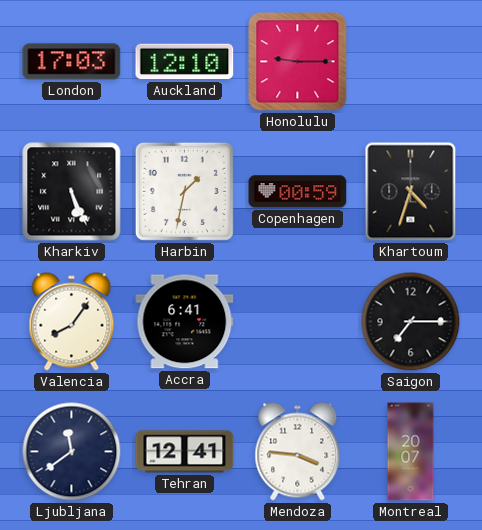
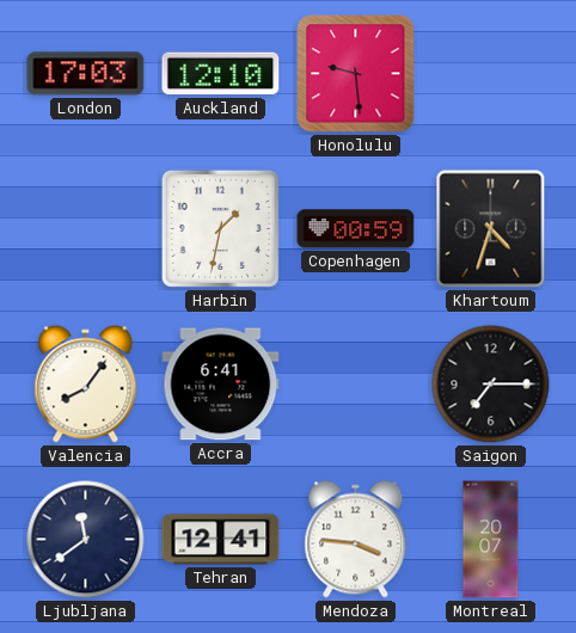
Honolulu: 9:15 -> 9:29
Kharkiv: 5:26 -> none
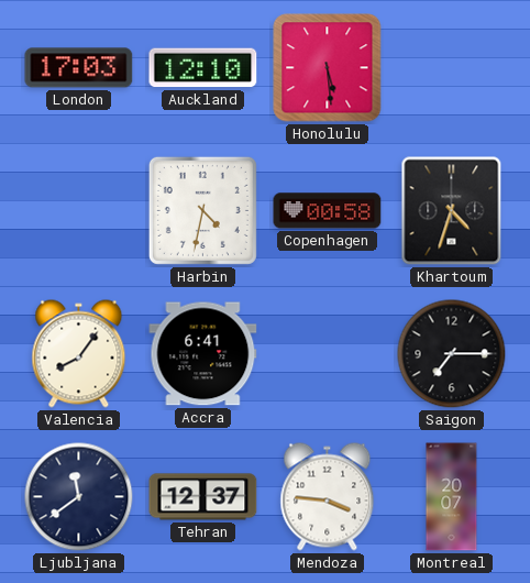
Honolulu: 9:29 -> 5:29
Harbin: 1:32 -> 4:32
Copenhagen: 00:59 -> 00:58
Tehran: 12:41 -> 12:37
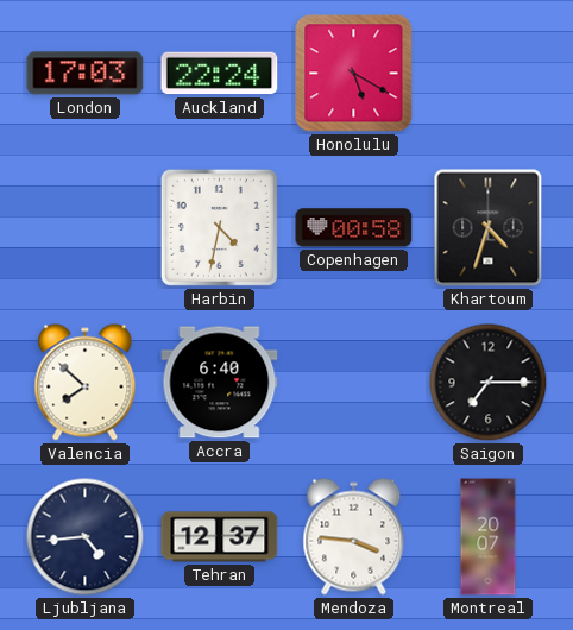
Auckland: 12:10 -> 22:24
Honolulu: 5:29 -> 5:20
Valencia: 8:06 -> 7:52
Accra: 6:41 -> 6:40
Ljubljana: 11:39 -> 4:44
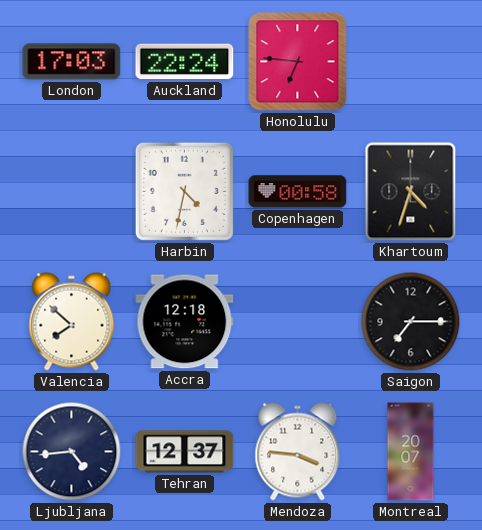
Honolulu: 5:20 -> 6:46
Accra: 6:40 -> 12:18
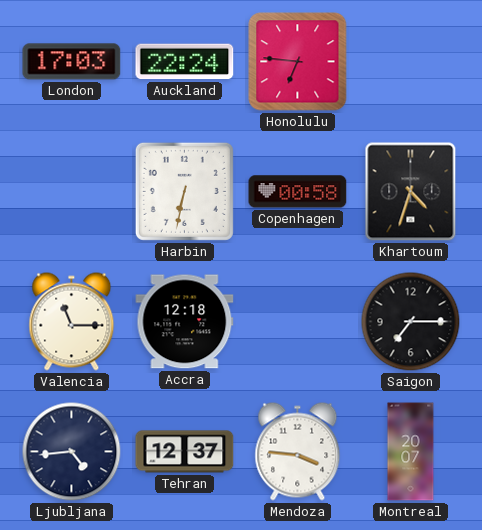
Harbin: 4:32 -> 6:32
Valencia: 7:52 -> 11:15
